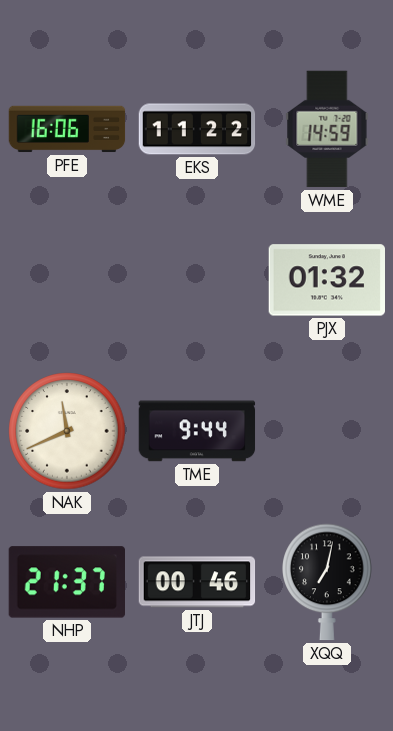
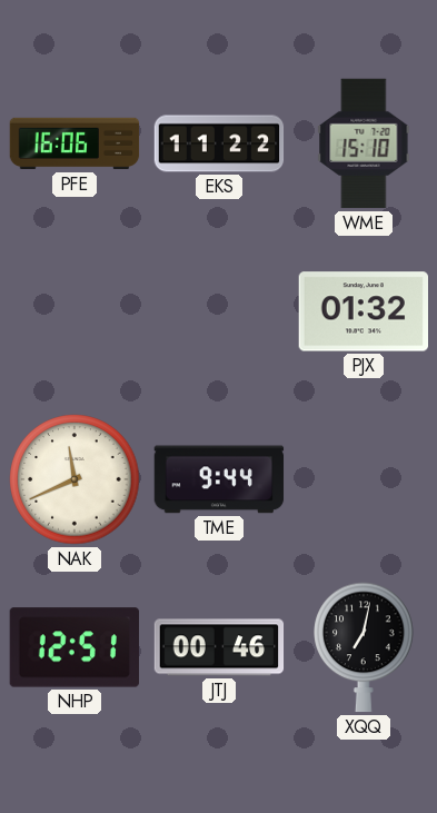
WME: 14:59 -> 15:10
NHP: 21:37 -> 12:51
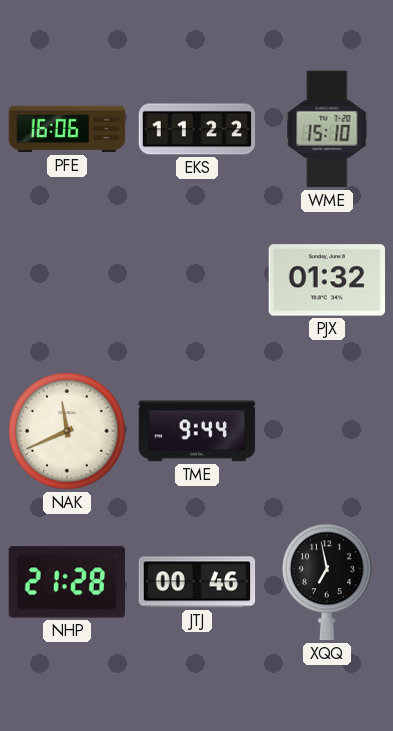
NHP: 12:51 -> 21:28
XQQ: 7:02 -> 6:58
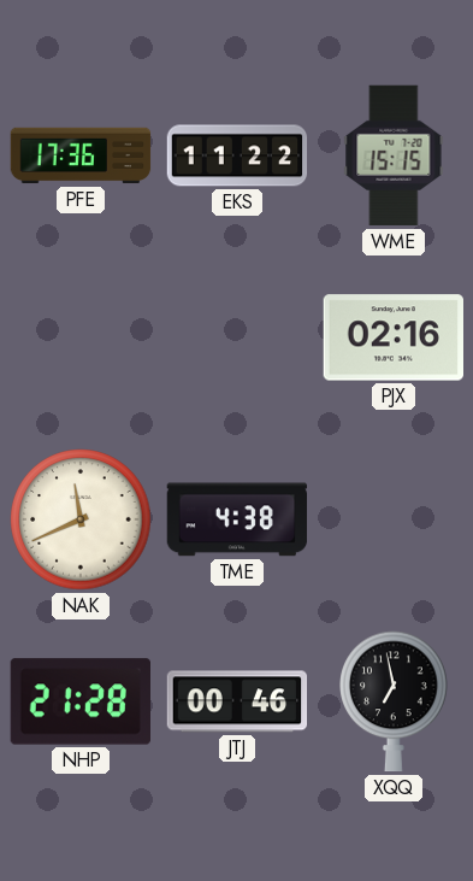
PFE: 16:06 -> 17:36
WME: 15:10 -> 15:15
PJX: 01:32 -> 02:16
TME: 9:44 -> 4:38
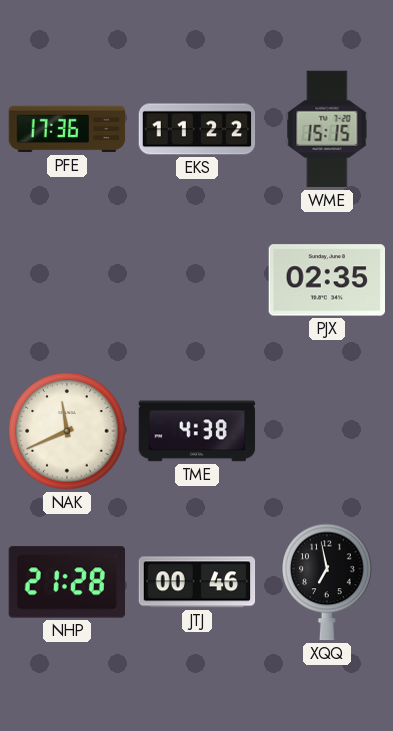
PJX: 02:16 -> 02:35
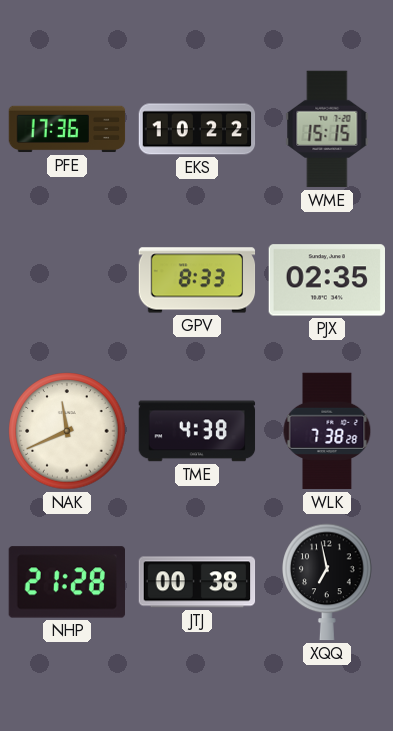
EKS: 11:22 -> 10:22
GPV: none -> 8:33
WLK: none -> 7:38
JTJ: 00:46 -> 00:38
